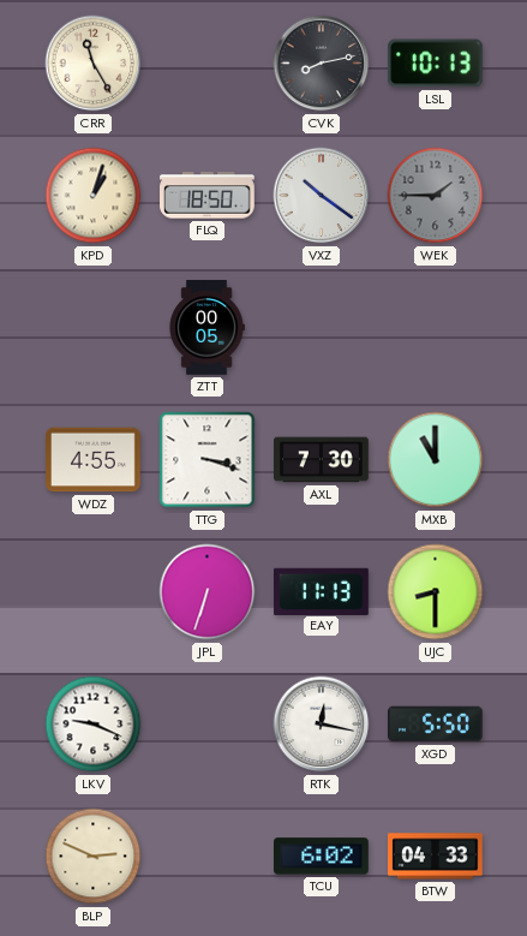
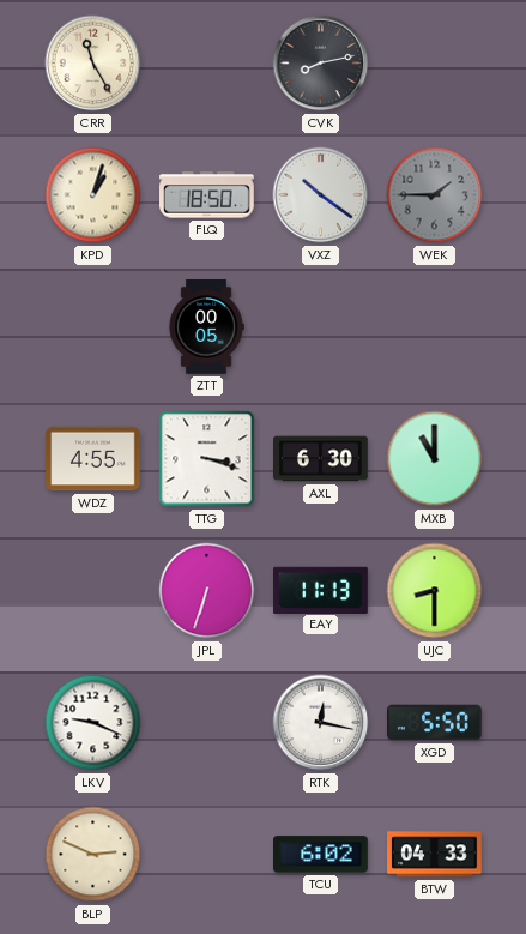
LSL: 10:13 -> none
AXL: 7:30 -> 6:30
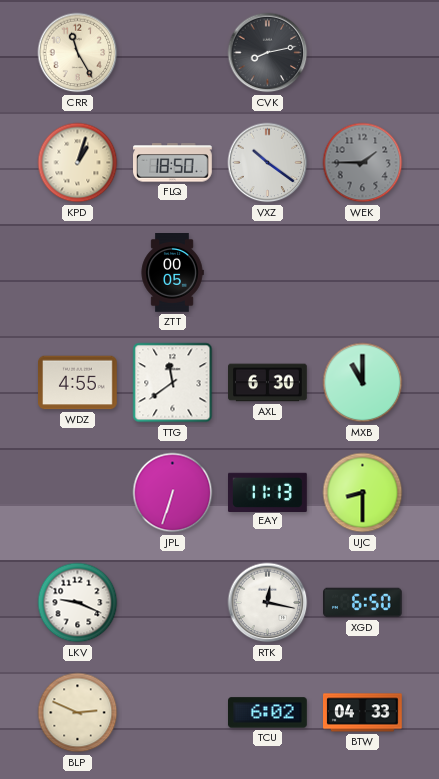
TTG: 3:18 -> 11:39
XGD: 5:50 -> 6:50
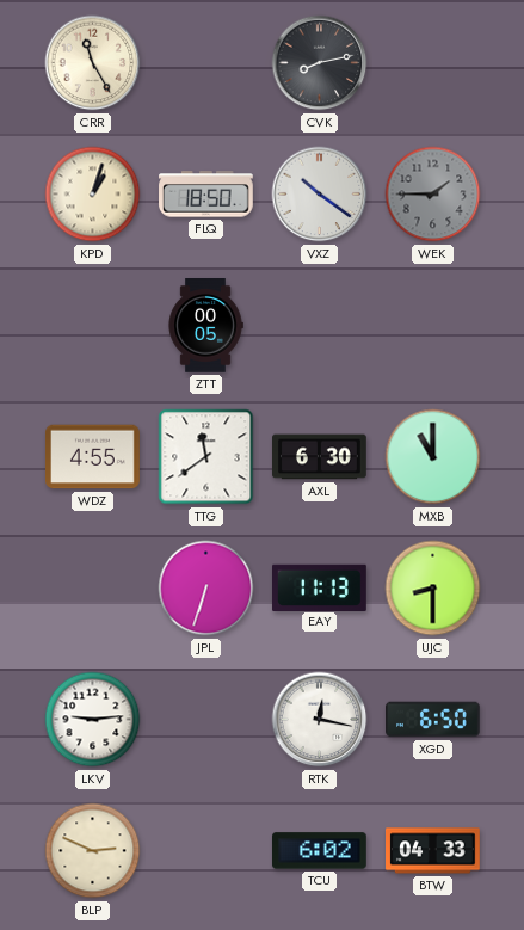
LKV: 9:19 -> 9:14
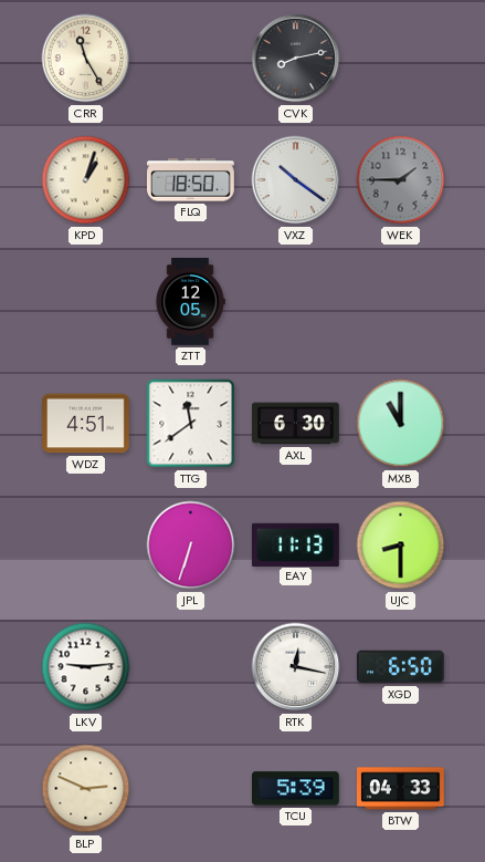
ZTT: 00:05 -> 12:05
WDZ: 4:55 -> 4:51
TCU: 6:02 -> 5:39
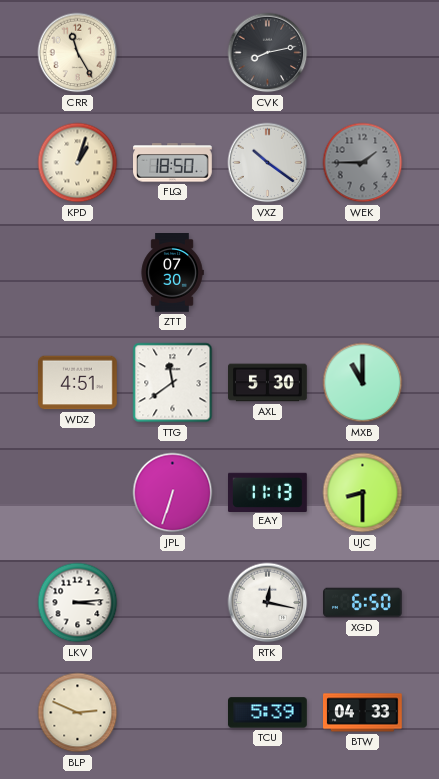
ZTT: 12:05 -> 07:30
AXL: 6:30 -> 5:30
LKV: 9:14 -> 3:14
